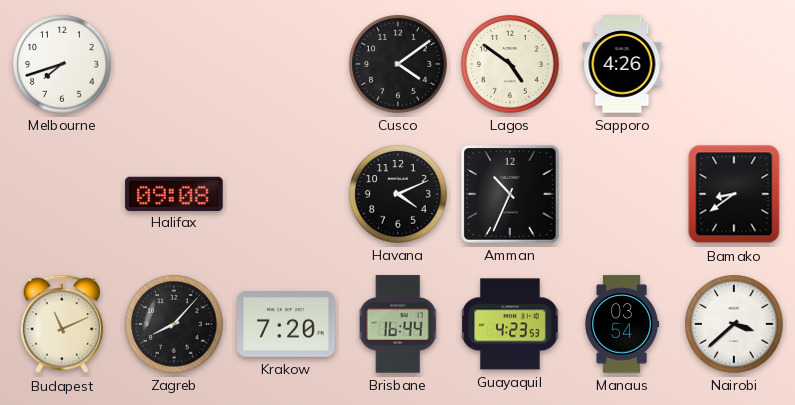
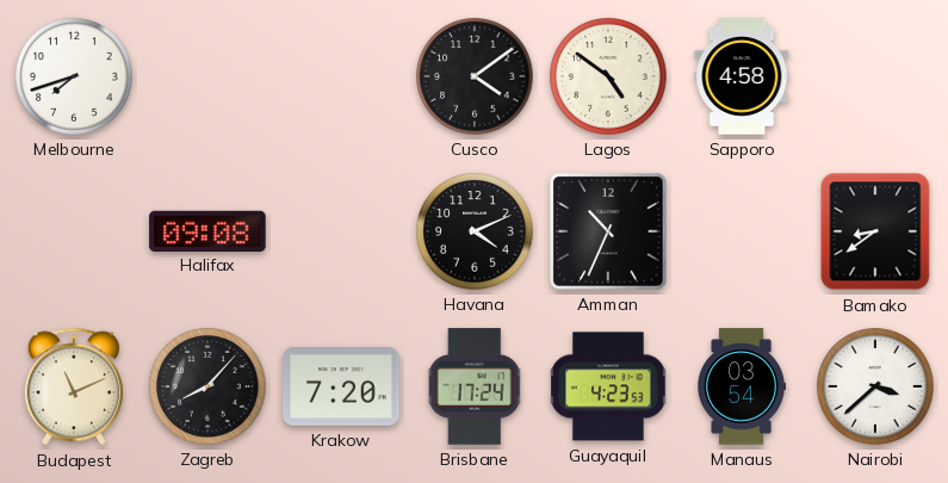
Sapporo: 4:26 -> 4:58
Brisbane: 16:44 -> 17:24
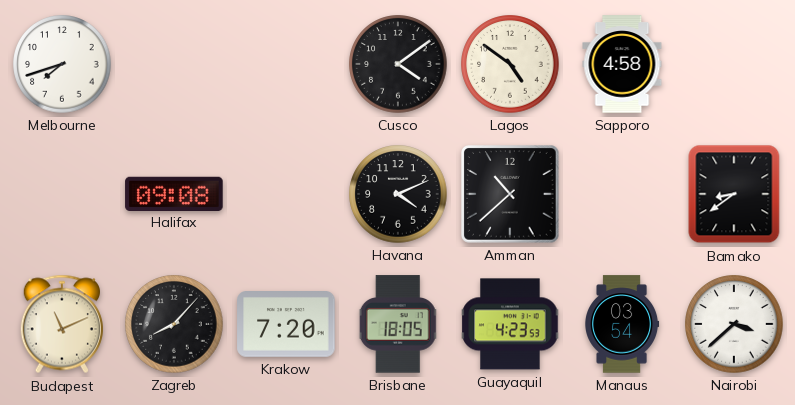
Amman: 10:34 -> 10:38
Brisbane: 17:24 -> 18:05
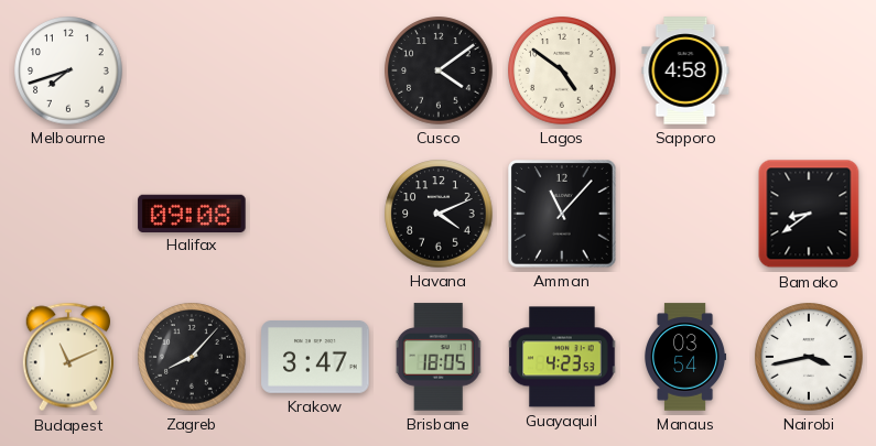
Amman: 10:38 -> 11:07
Krakow: 7:20 -> 3:47
Nairobi: 3:38 -> 3:43
